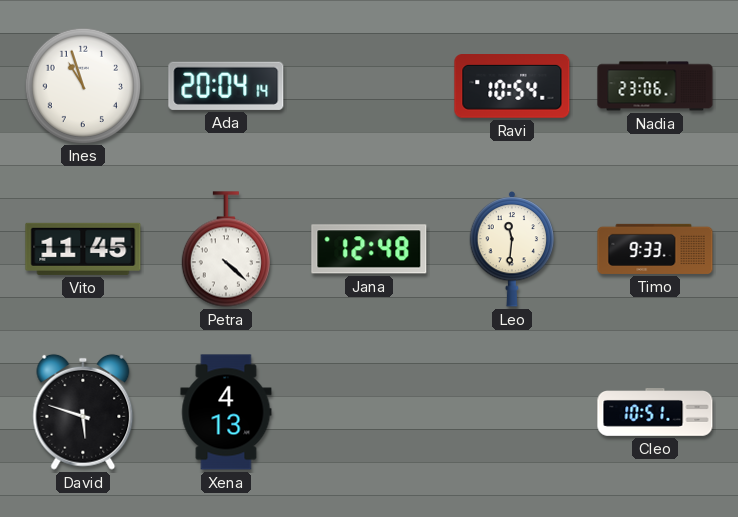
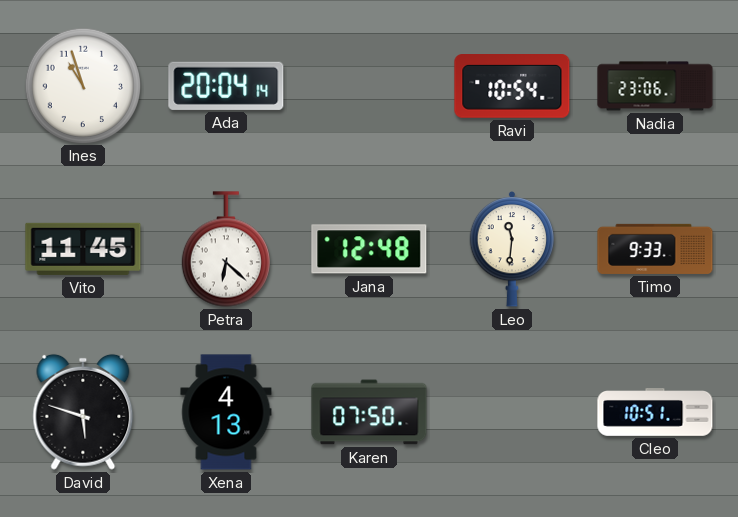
Petra: 4:22 -> 6:22
Karen: none -> 07:50
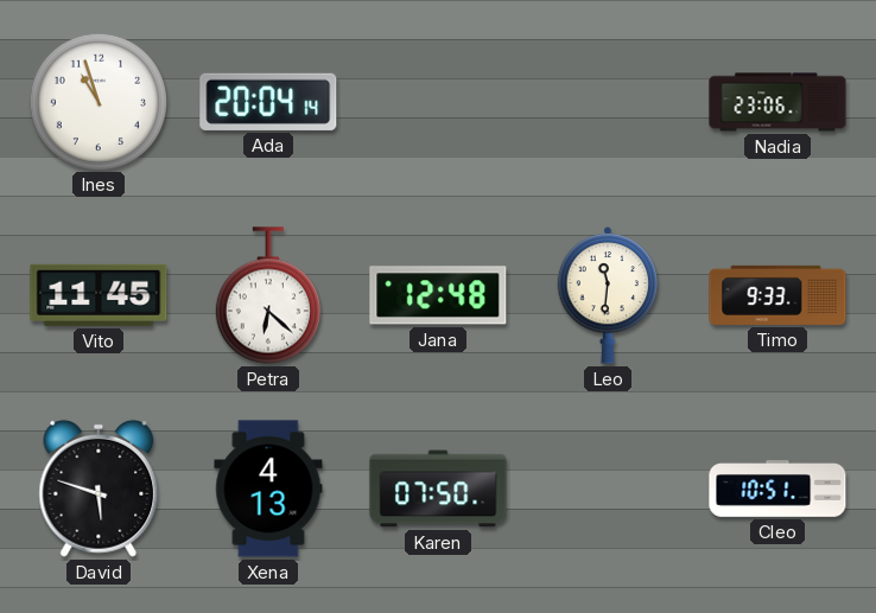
Ravi: 10:54 -> none
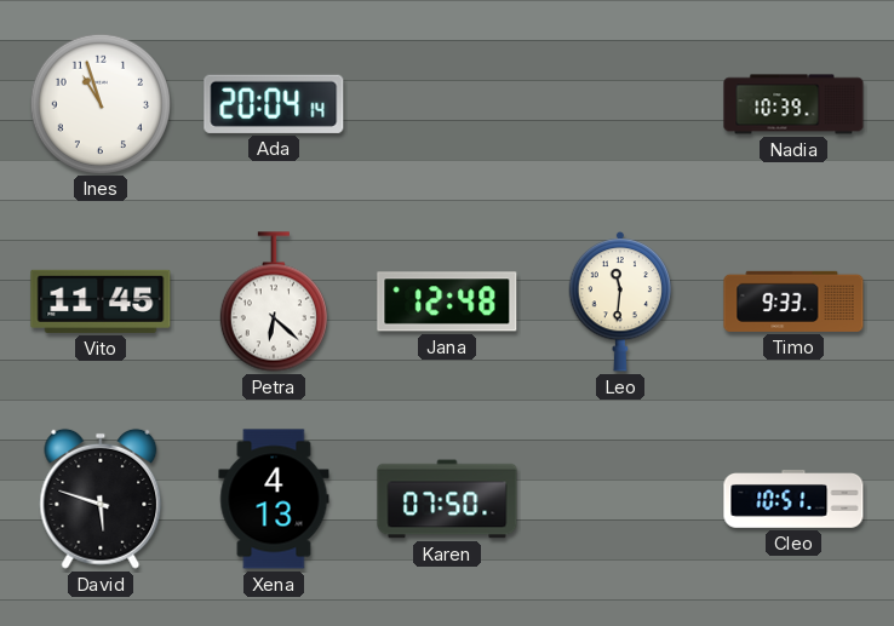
Nadia: 23:06 -> 10:39
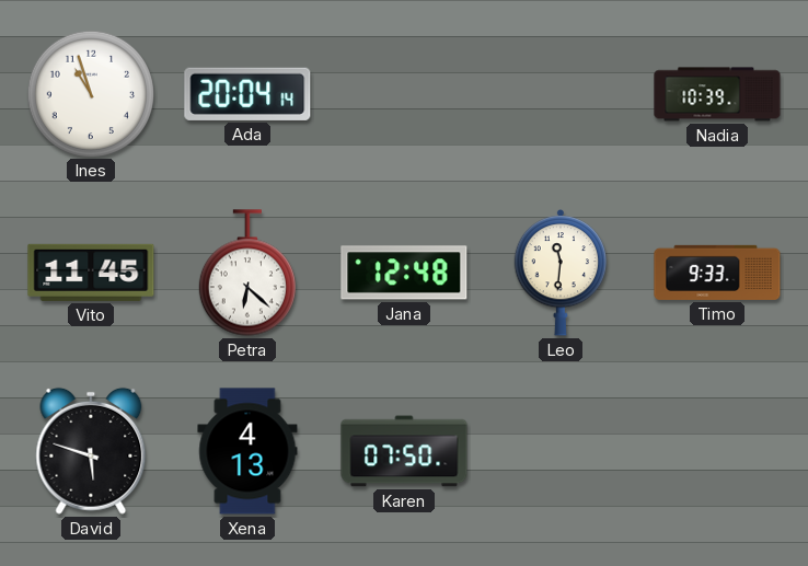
Cleo: 10:51 -> none
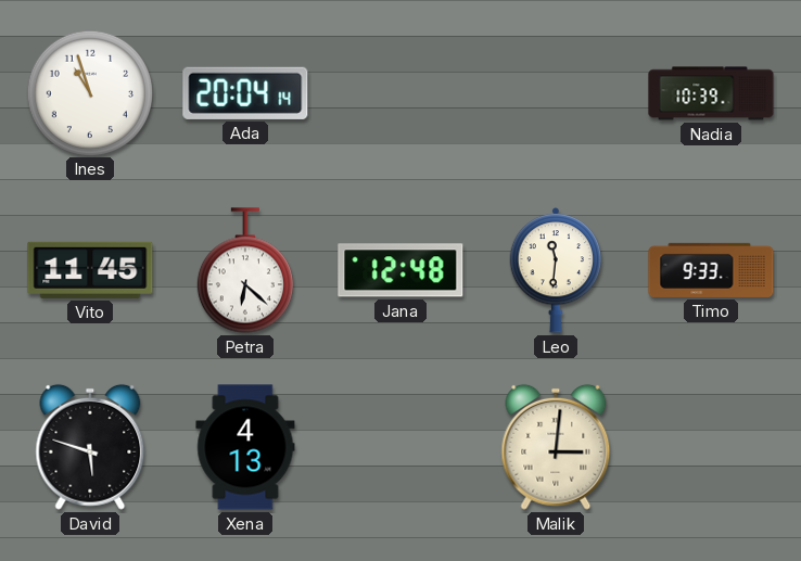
Karen: 07:50 -> none
Malik: none -> 3:01
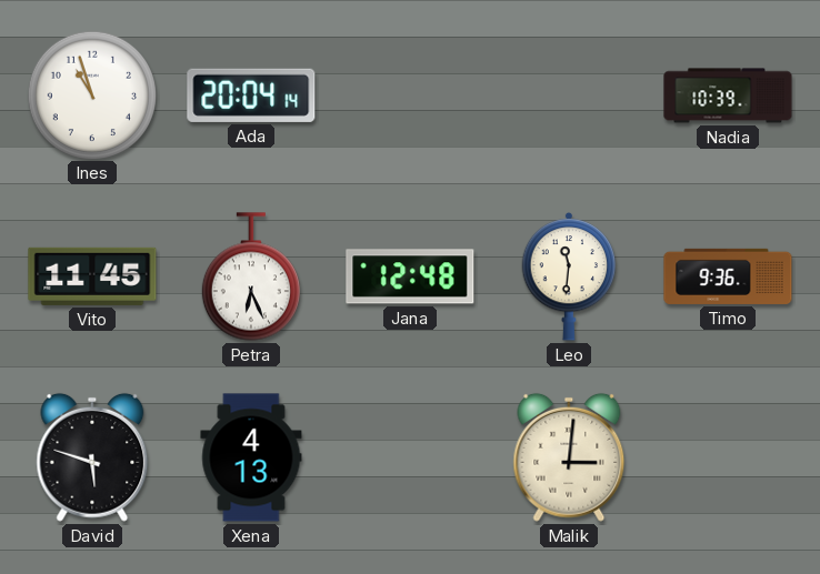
Petra: 6:22 -> 6:26
Timo: 9:33 -> 9:36
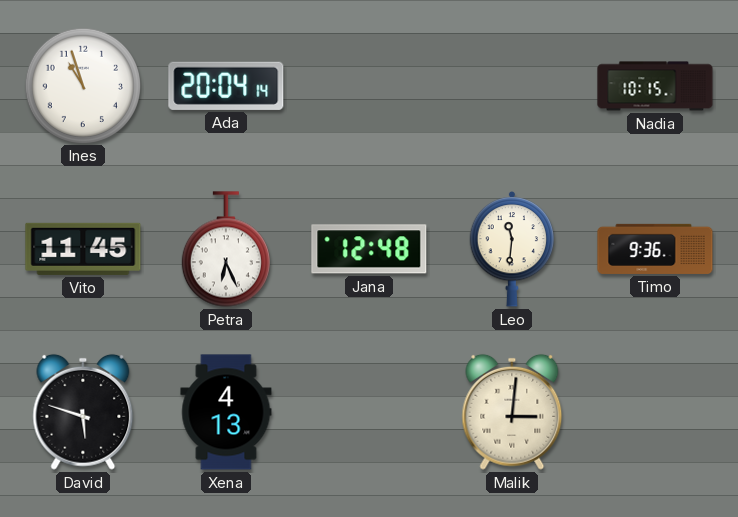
Nadia: 10:39 -> 10:15
